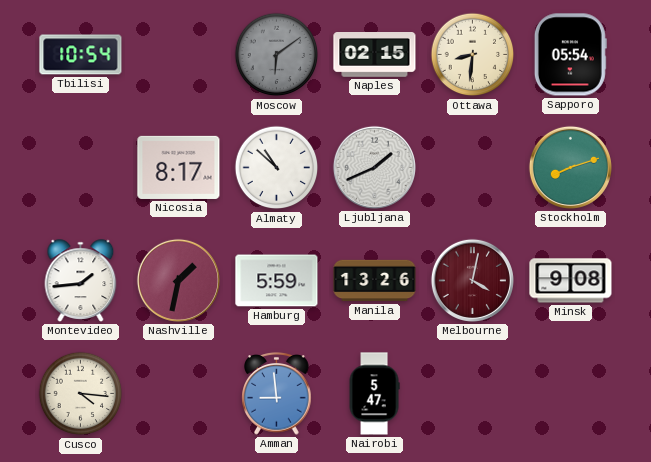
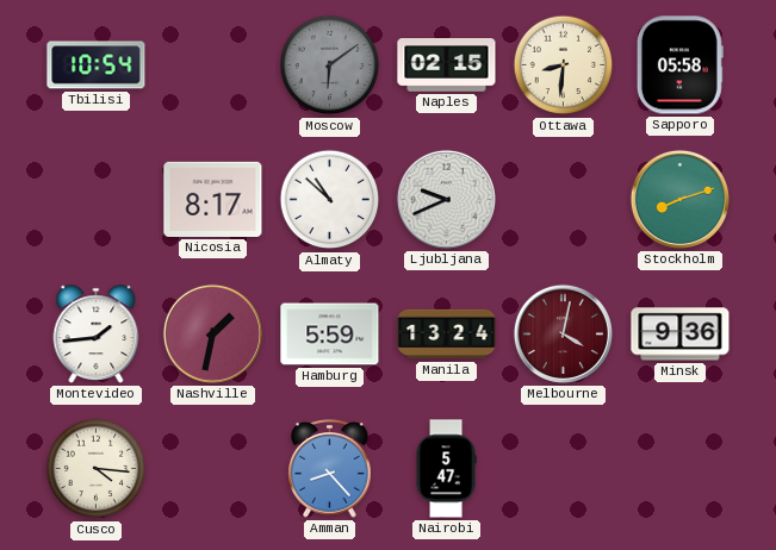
Sapporo: 05:54 -> 05:58
Ljubljana: 1:41 -> 9:41
Manila: 13:26 -> 13:24
Minsk: 9:08 -> 9:36
Amman: 8:59 -> 8:23
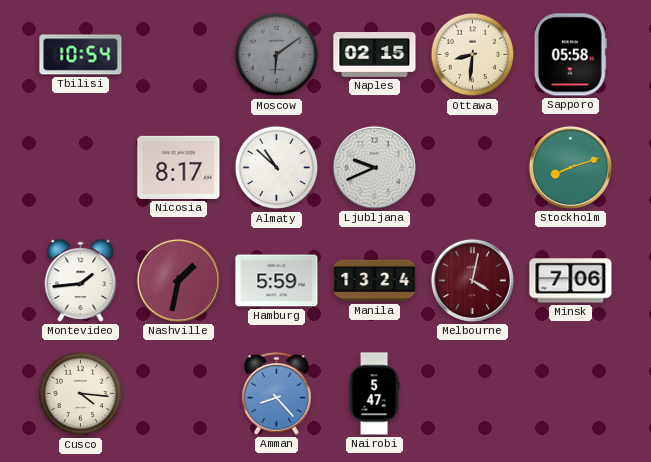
Minsk: 9:36 -> 7:06
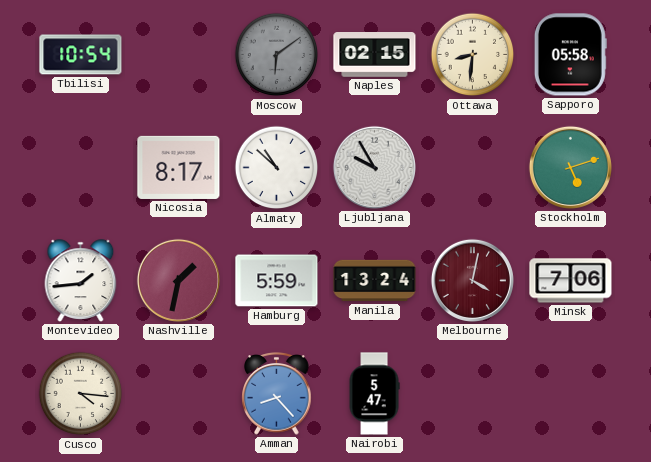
Ljubljana: 9:41 -> 9:55
Stockholm: 8:12 -> 5:12
